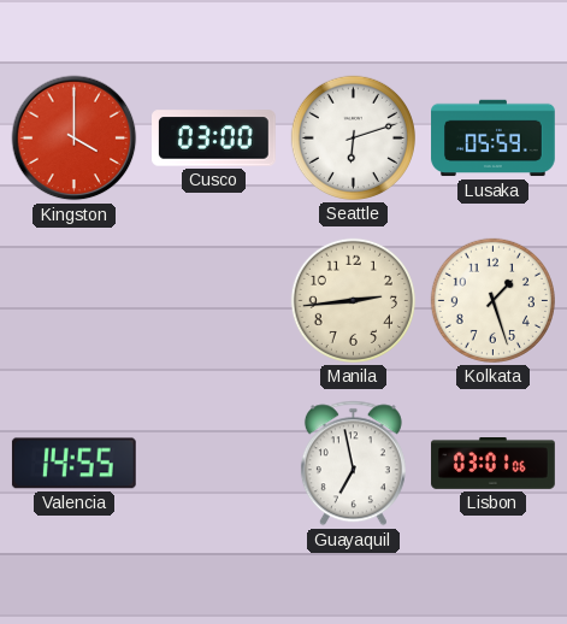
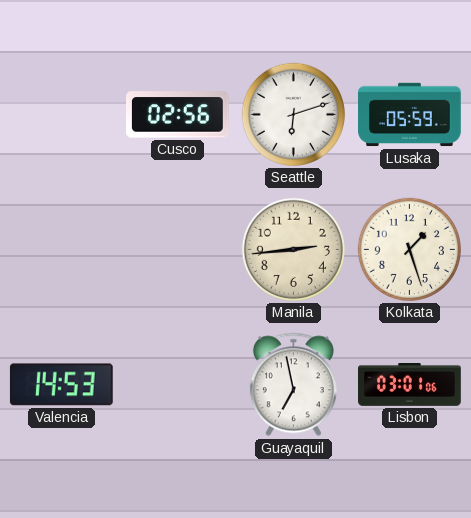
Kingston: 4:00 -> none
Cusco: 03:00 -> 02:56
Valencia: 14:55 -> 14:53
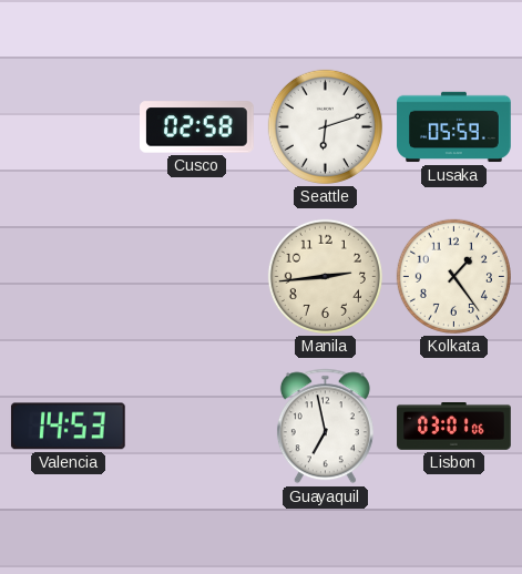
Cusco: 02:56 -> 02:58
Kolkata: 1:27 -> 1:24
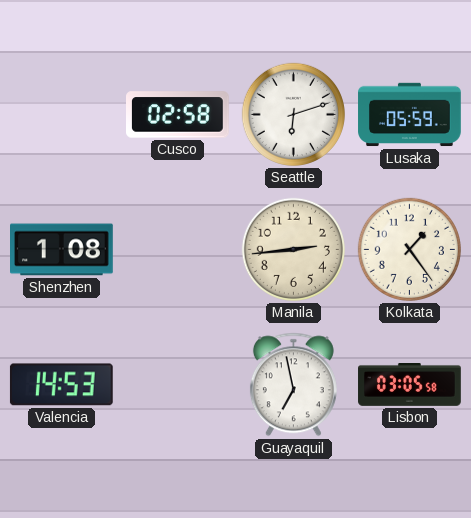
Shenzhen: none -> 1:08
Lisbon: 03:01 -> 03:05
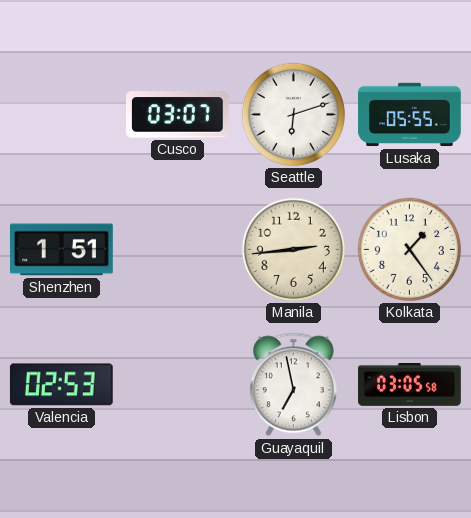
Cusco: 02:58 -> 03:07
Lusaka: 05:59 -> 05:55
Shenzhen: 1:08 -> 1:51
Valencia: 14:53 -> 02:53
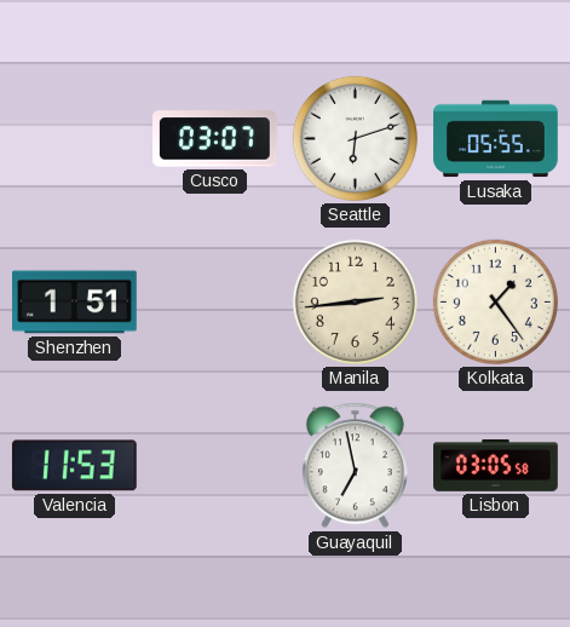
Valencia: 02:53 -> 11:53
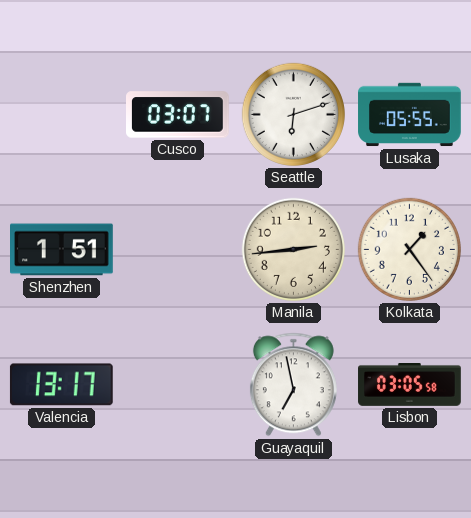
Valencia: 11:53 -> 13:17
